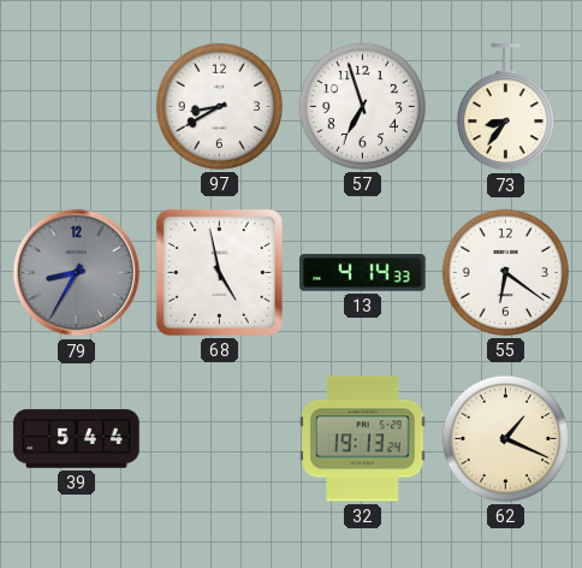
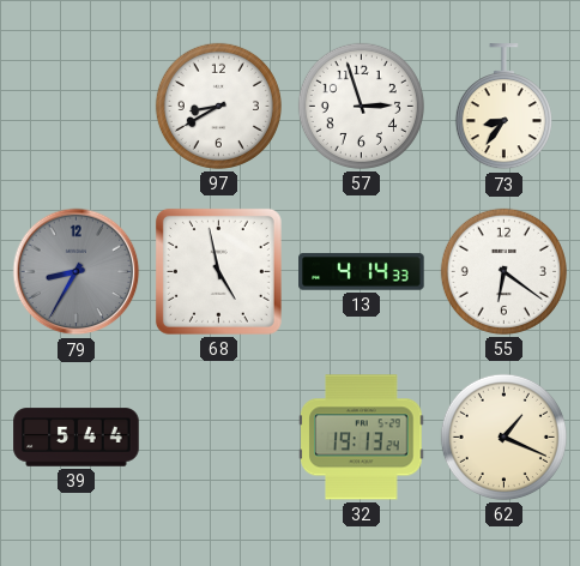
57: 6:57 -> 2:57
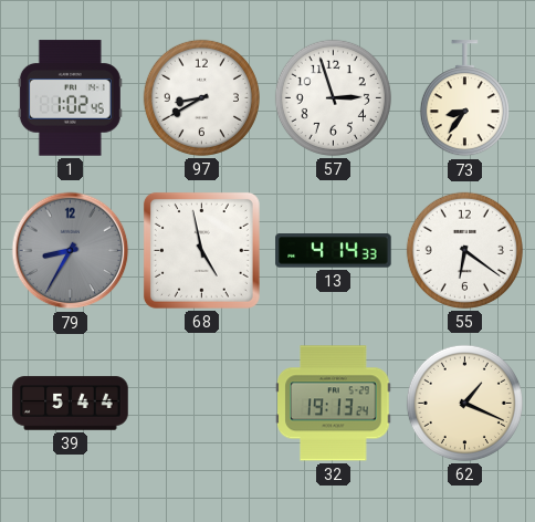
1: none -> 1:02
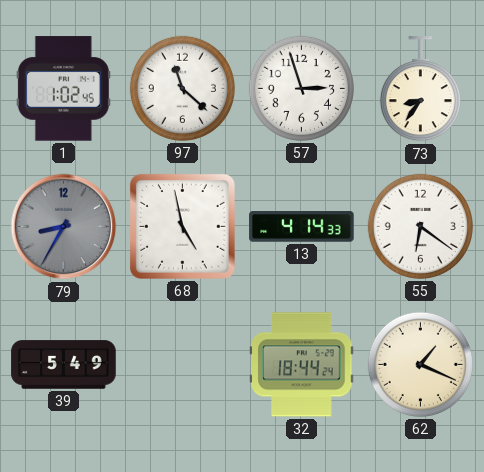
97: 8:40 -> 11:22
39: 5:44 -> 5:49
32: 19:13 -> 18:44
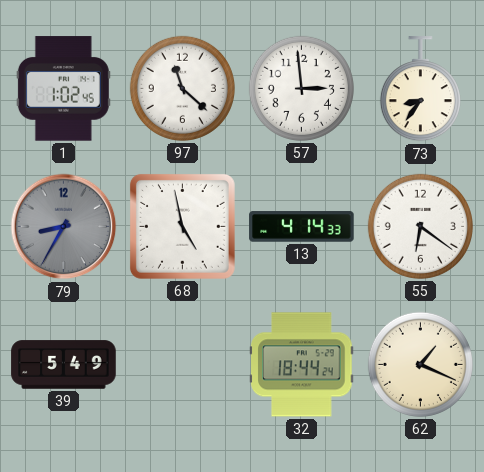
57: 2:57 -> 2:59
